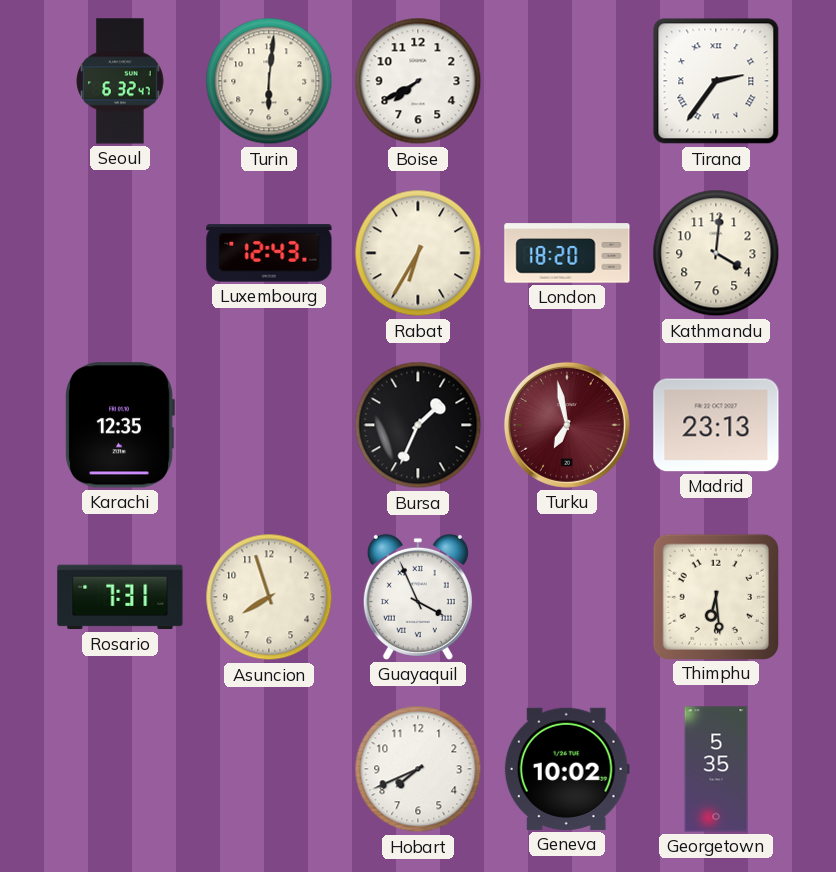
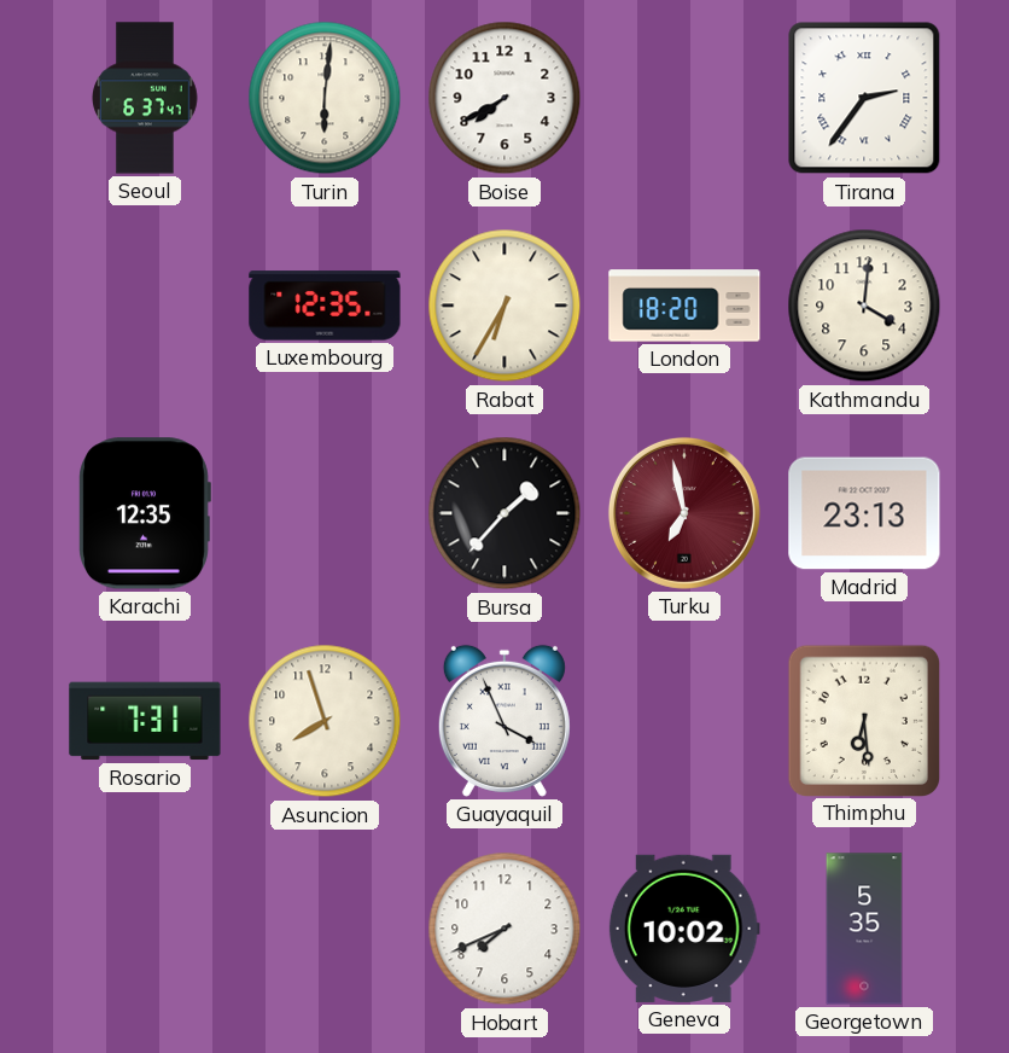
Seoul: 6:32 -> 6:37
Luxembourg: 12:43 -> 12:35
Bursa: 1:34 -> 1:37
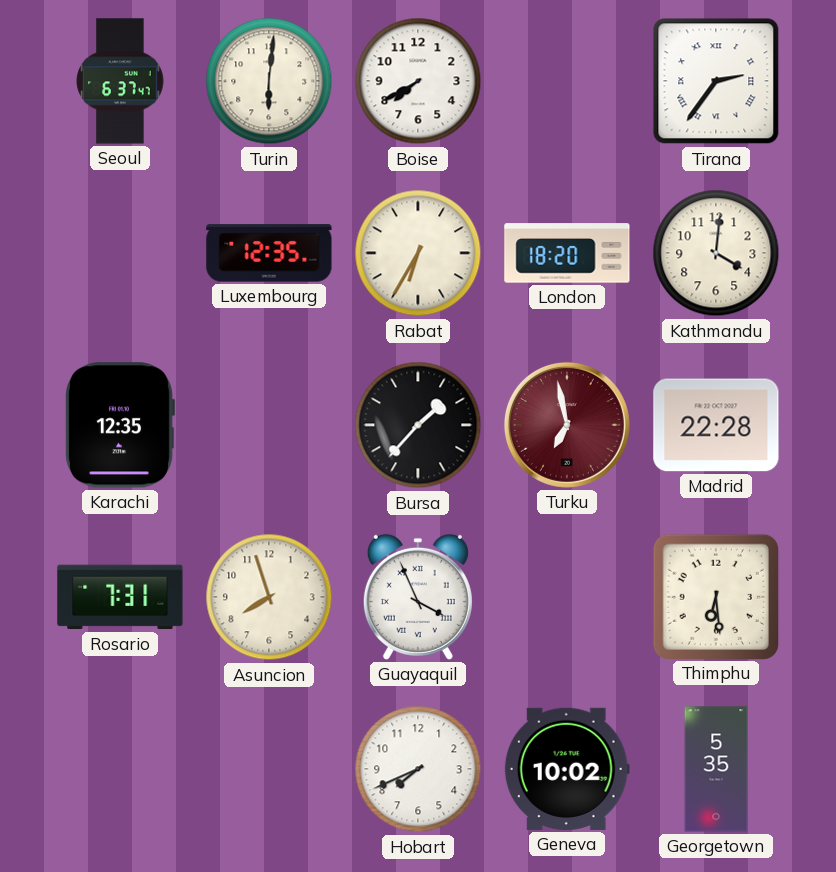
Madrid: 23:13 -> 22:28
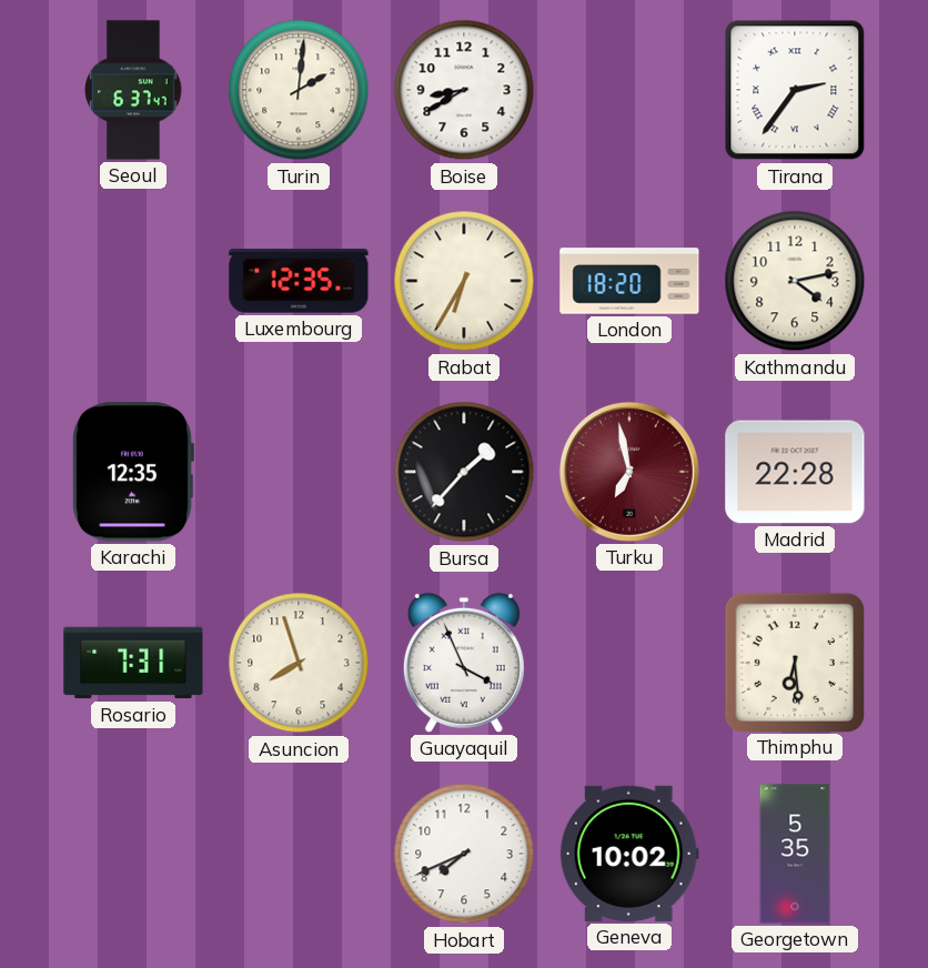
Turin: 6:01 -> 2:01
Boise: 7:40 -> 8:40
Kathmandu: 4:01 -> 4:13
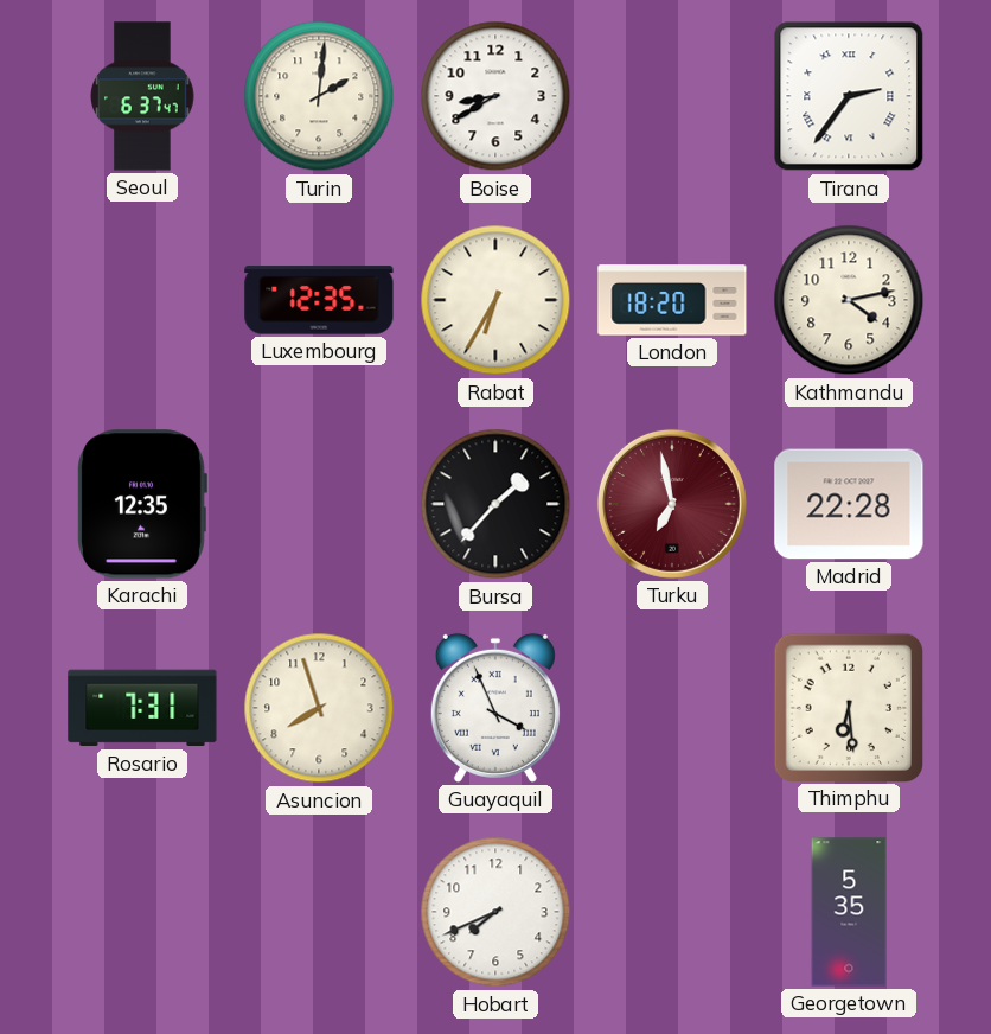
Geneva: 10:02 -> none
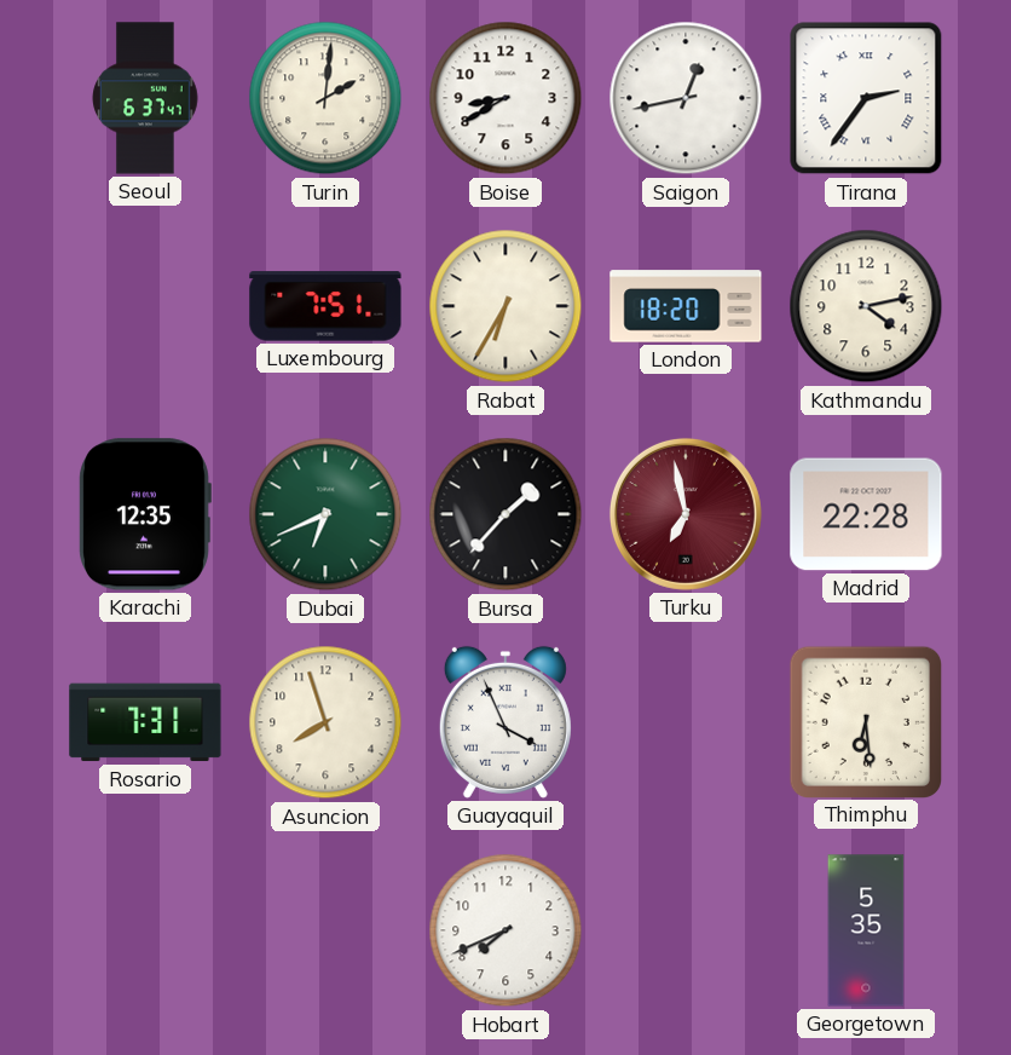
Saigon: none -> 12:43
Luxembourg: 12:35 -> 7:51
Dubai: none -> 6:41
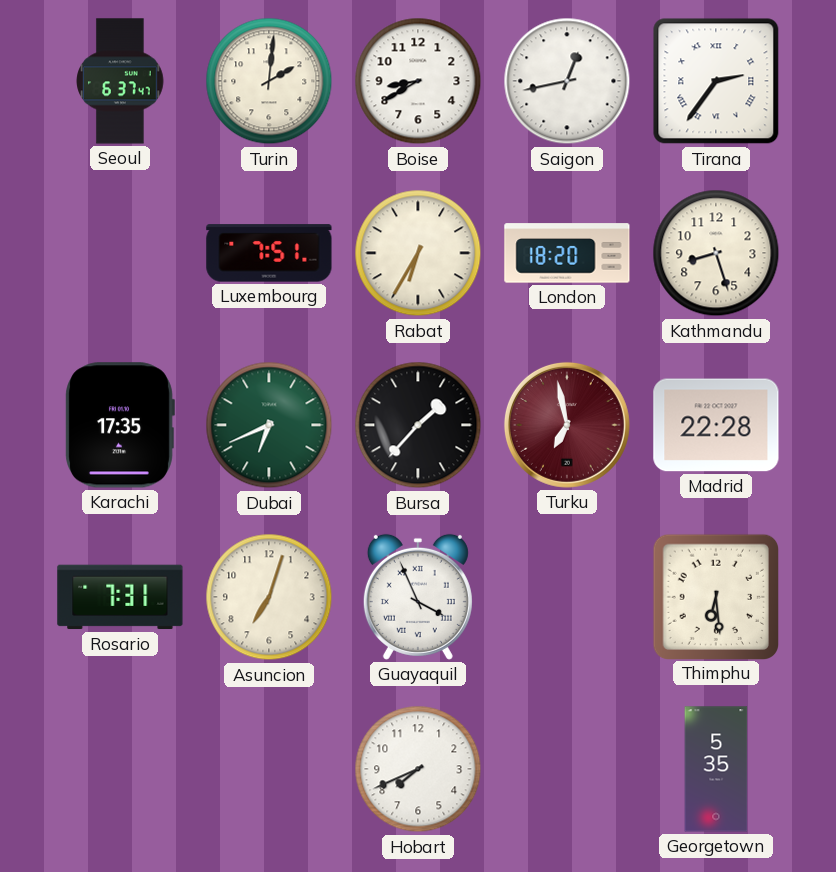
Kathmandu: 4:13 -> 8:27
Karachi: 12:35 -> 17:35
Asuncion: 7:57 -> 7:03
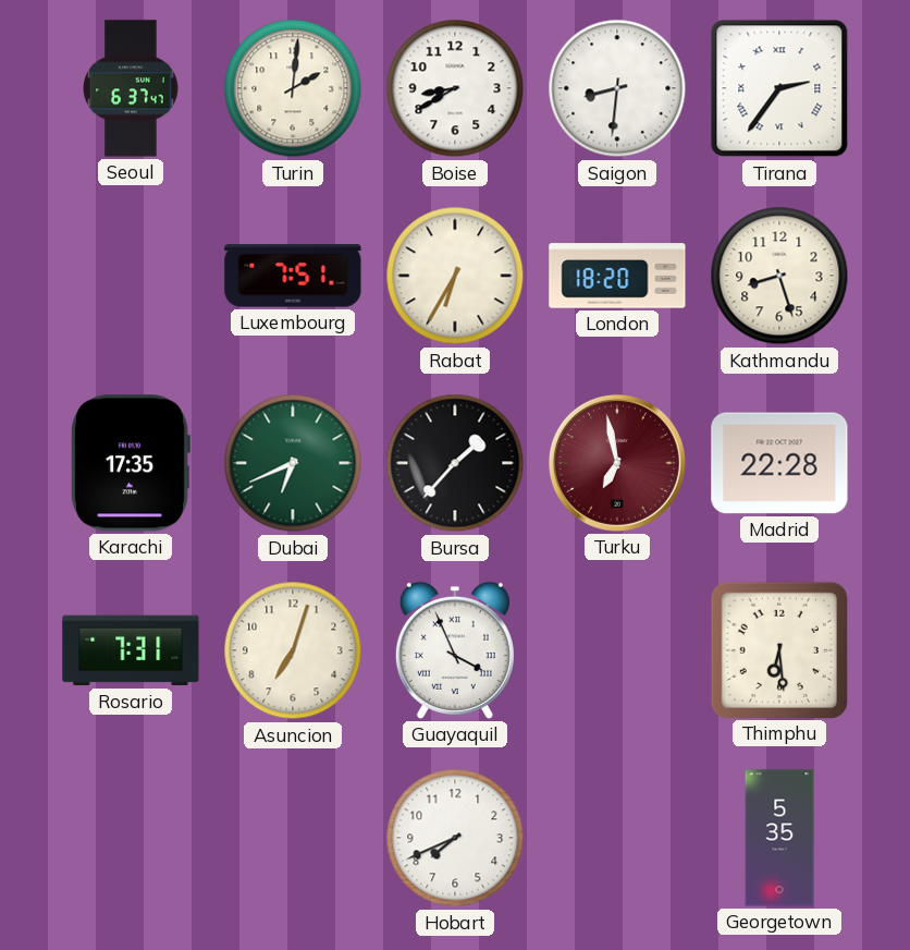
Saigon: 12:43 -> 8:31
